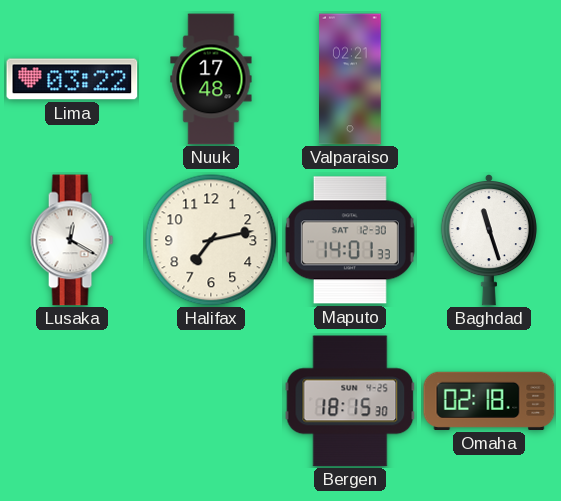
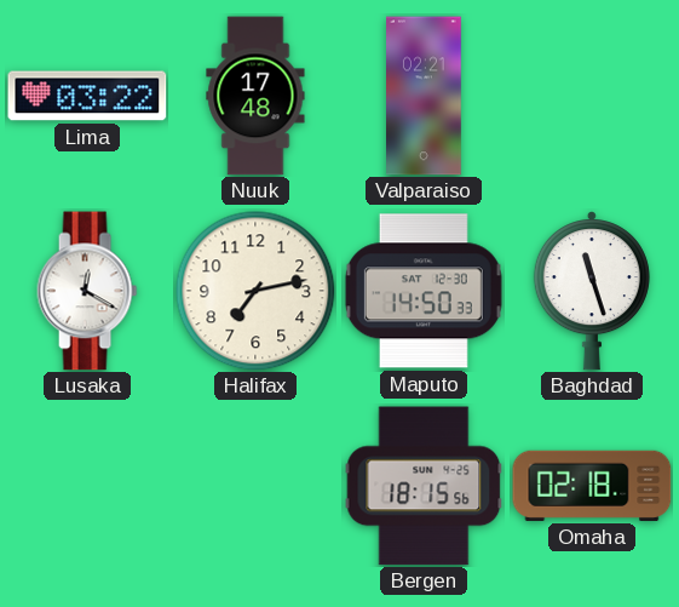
Maputo: 14:01 -> 14:50
Bergen: 18:15:30 -> 18:15:56
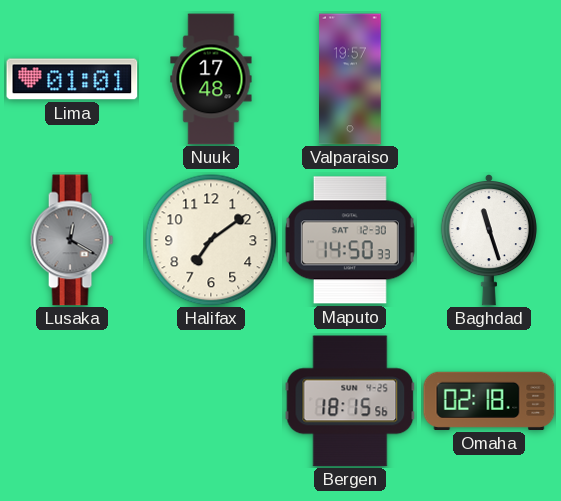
Lima: 03:22 -> 01:01
Valparaiso: 02:21 -> 19:57
Lusaka dial: white -> grey
Halifax: 7:13 -> 7:09
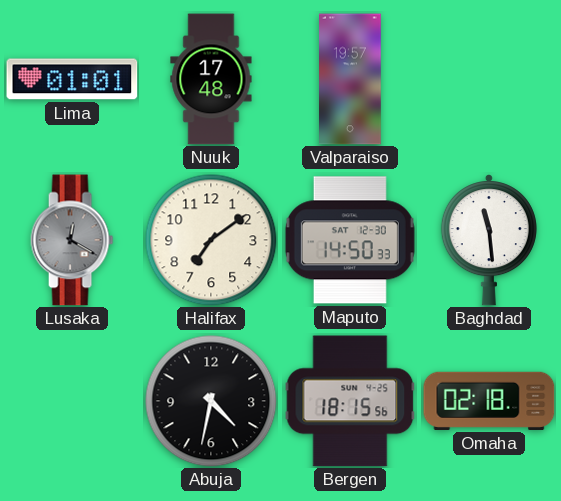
Baghdad: 11:27 -> 11:29
Abuja: none -> 4:32
